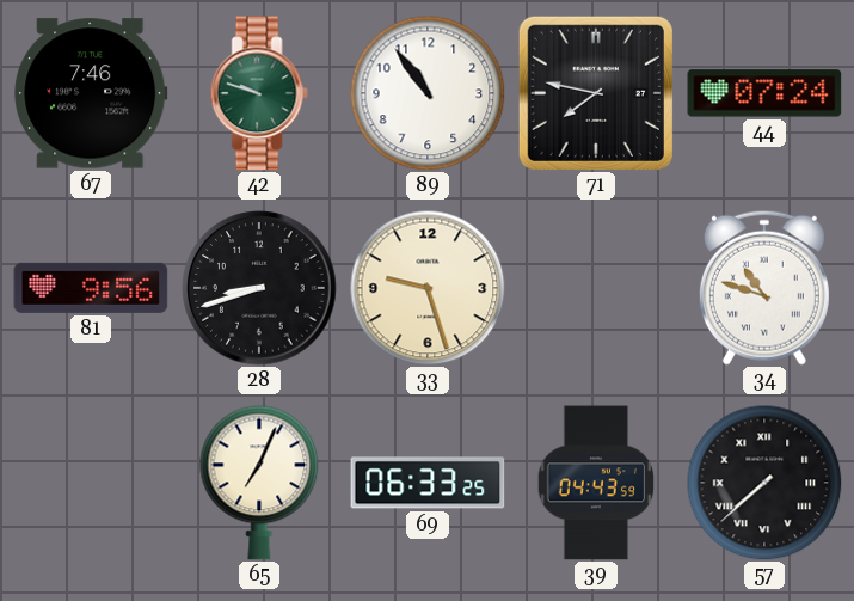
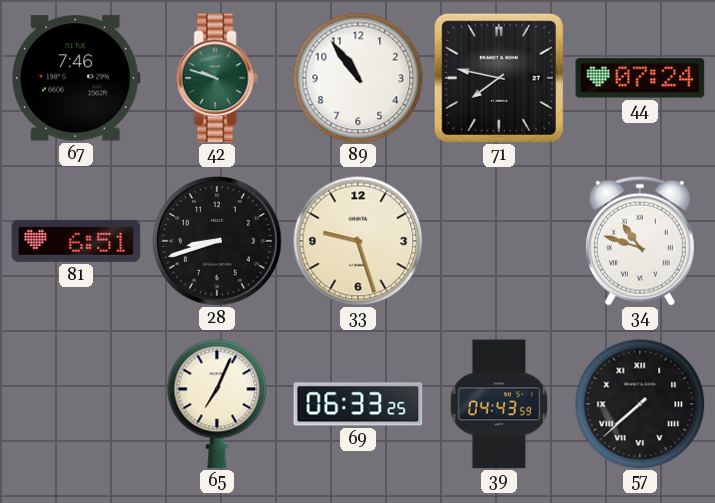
81: 9:56 -> 6:51
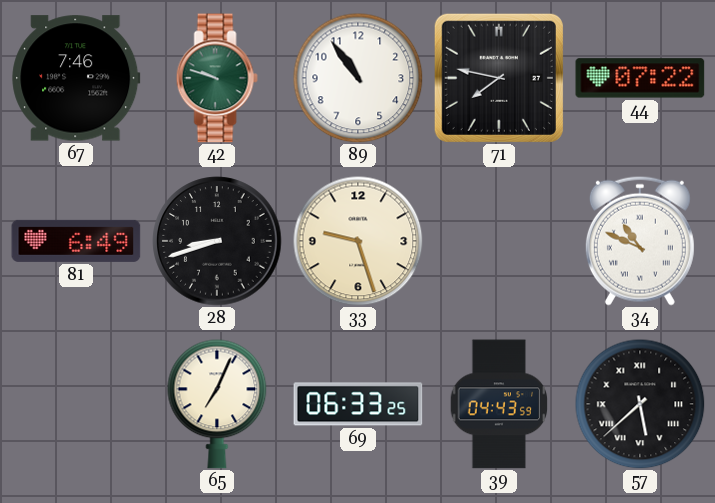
44: 07:24 -> 07:22
81: 6:51 -> 6:49
34: 10:48 -> 10:49
57: 7:38 -> 5:38
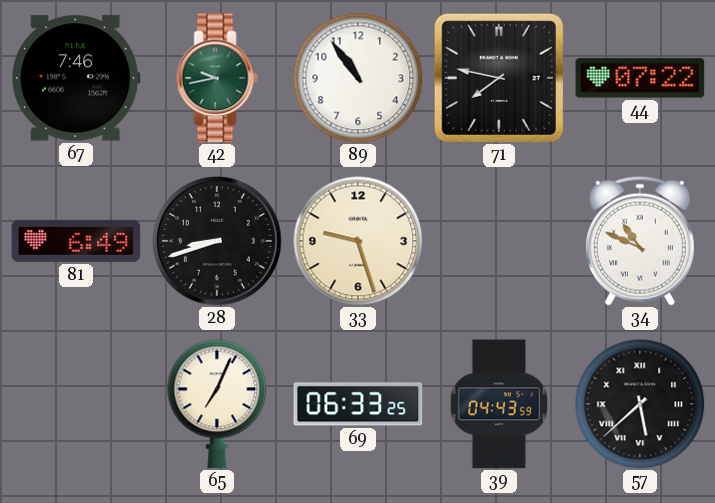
42: 9:48 -> 9:43
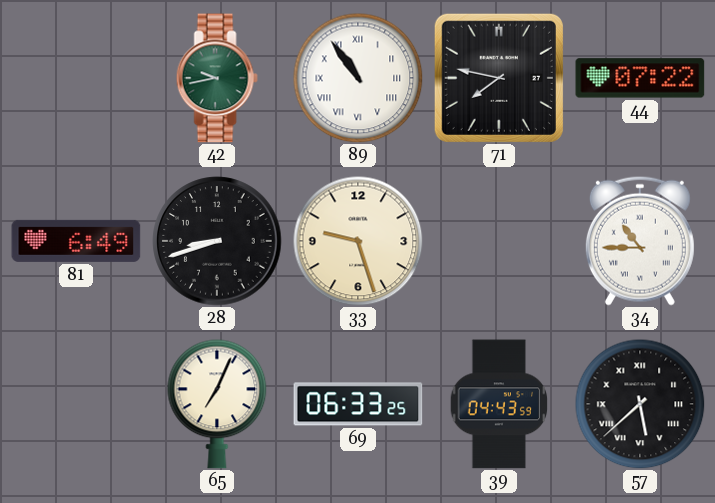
67: 7:46 -> none
89 numerals: Arabic -> Roman
34: 10:49 -> 10:45
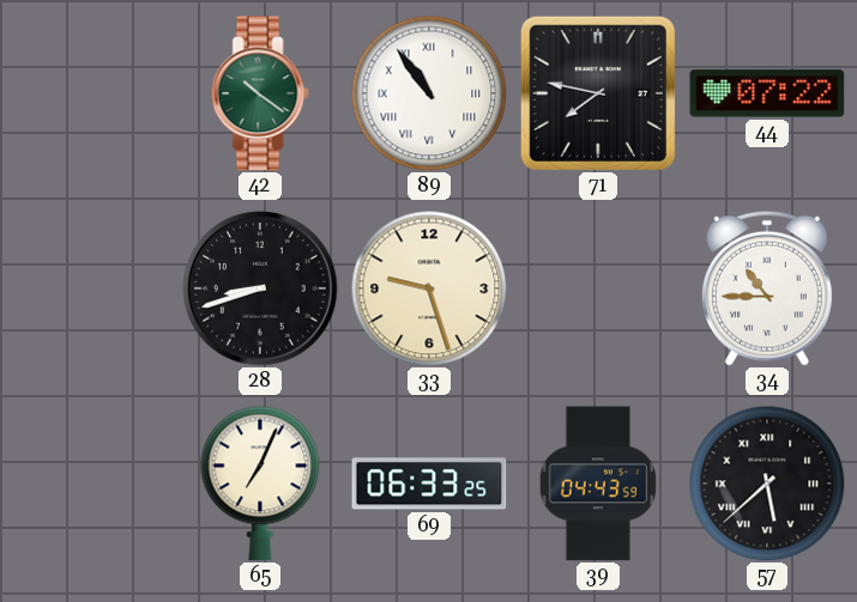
42: 9:43 -> 10:21
81: 6:49 -> none
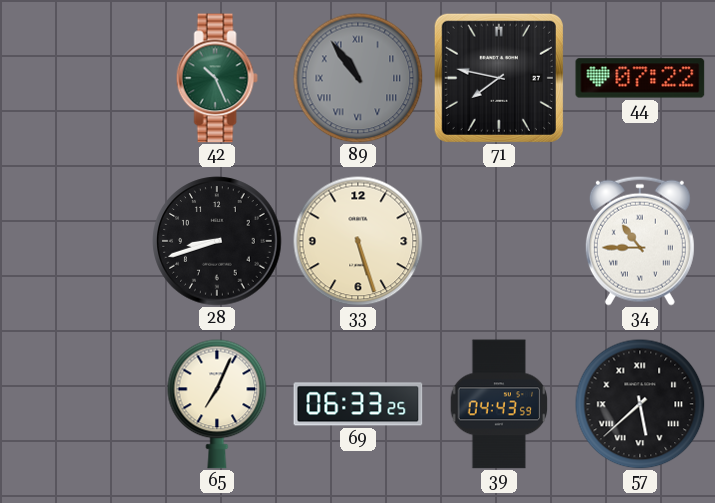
42: 10:21 -> 10:26
89 dial: white -> grey
33: 9:27 -> 5:27
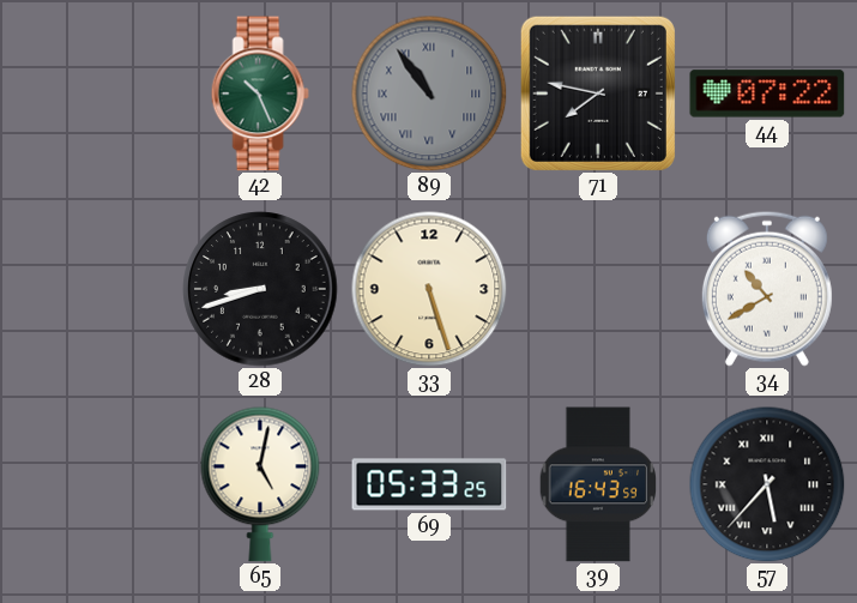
34: 10:45 -> 10:40
65: 7:04 -> 5:02
69: 06:33 -> 05:33
39: 04:43 -> 16:43
57: 5:38 -> 5:37
